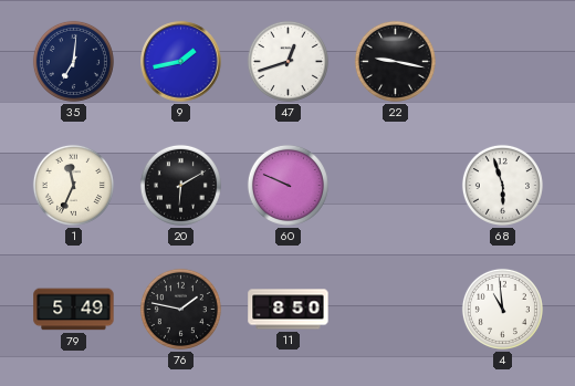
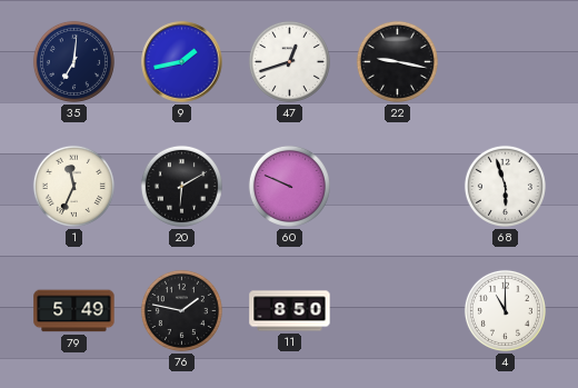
4: 10:59 -> 11:00
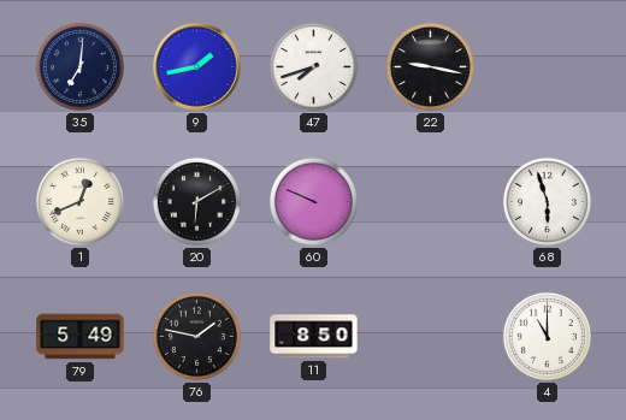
47: 12:42 -> 7:42
1: 11:34 -> 12:41
